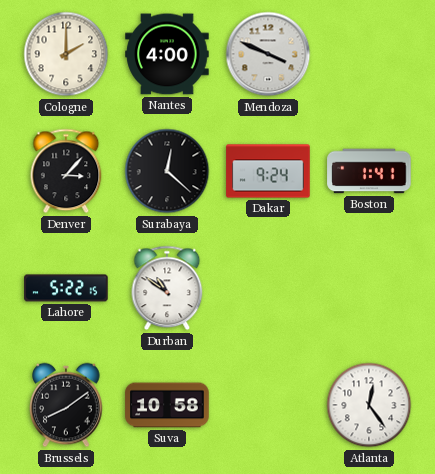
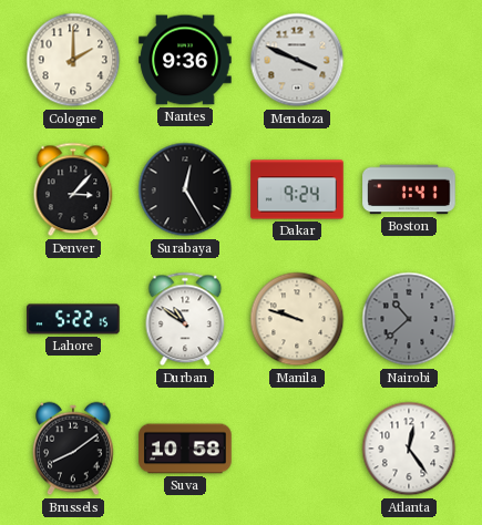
Nantes: 4:00 -> 9:36
Surabaya: 12:22 -> 12:25
Manila: none -> 9:48
Nairobi: none -> 10:38
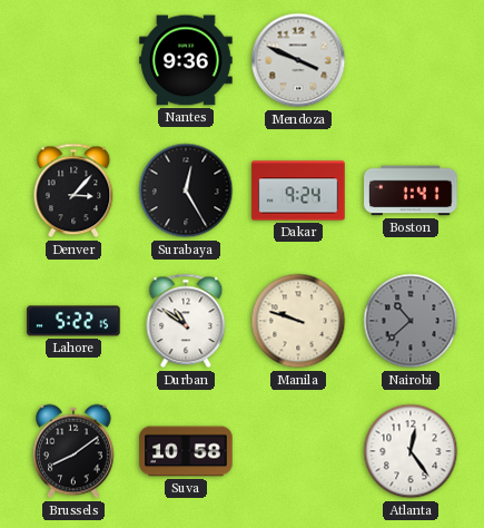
Cologne: 2:00 -> none
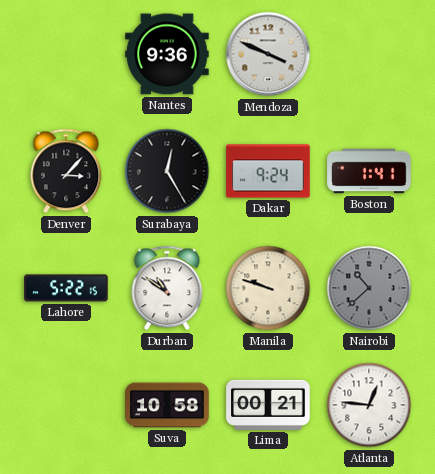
Brussels: 8:09 -> none
Lima: none -> 00:21
Atlanta: 12:24 -> 12:46
